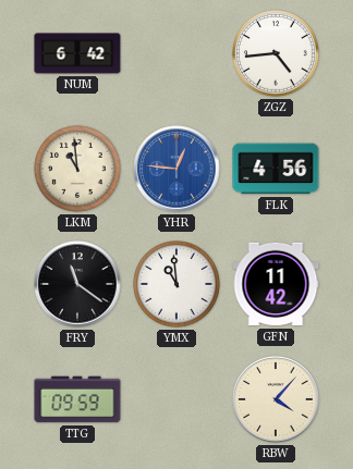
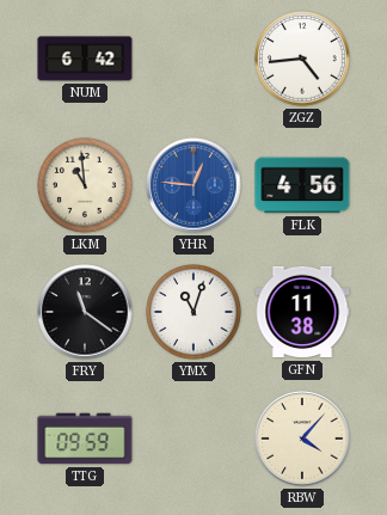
YMX: 10:59 -> 11:03
GFN: 11:42 -> 11:38
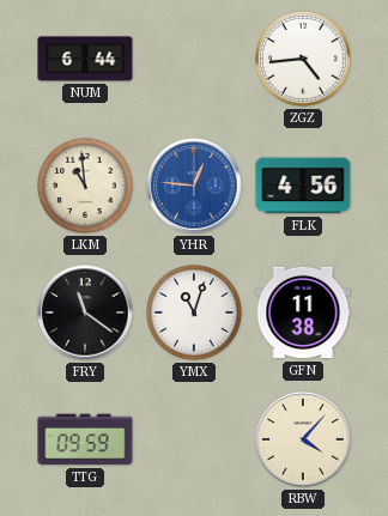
NUM: 6:42 -> 6:44
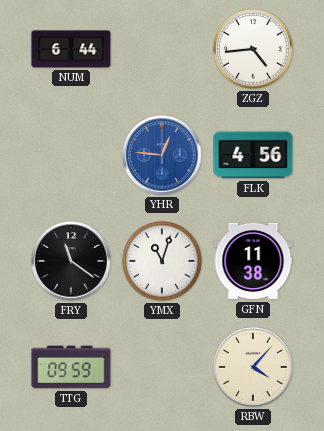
LKM: 10:59 -> none
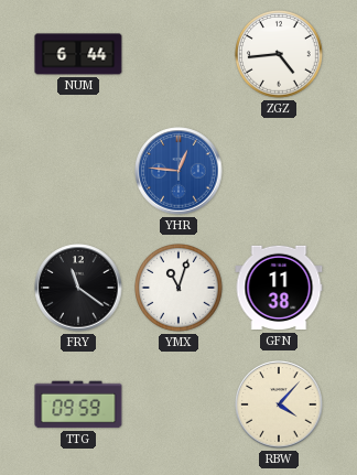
FLK: 4:56 -> none
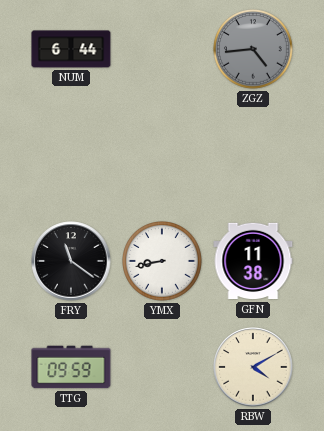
ZGZ dial: white -> grey
YHR: 12:46 -> none
YMX: 11:03 -> 8:43
RBW: 4:07 -> 4:10
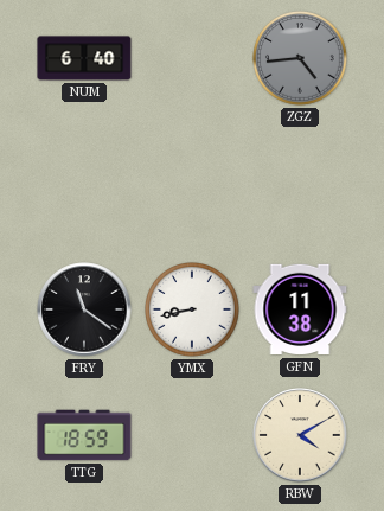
NUM: 6:44 -> 6:40
TTG: 09:59 -> 18:59
